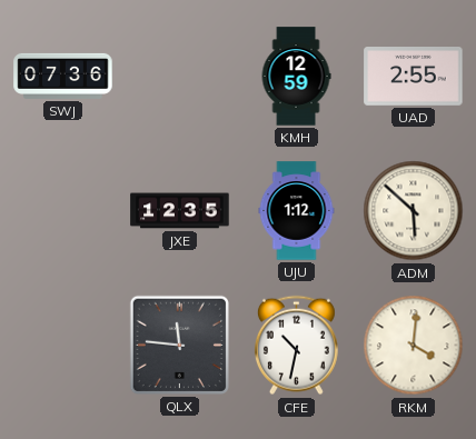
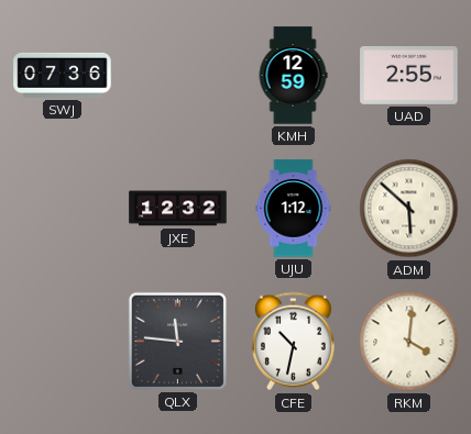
JXE: 12:35 -> 12:32
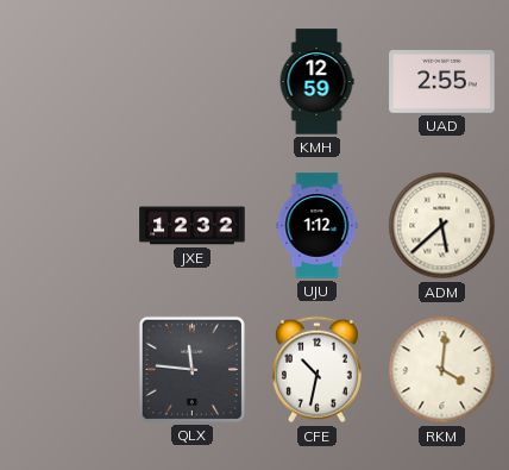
SWJ: 07:36 -> none
ADM: 5:52 -> 5:38
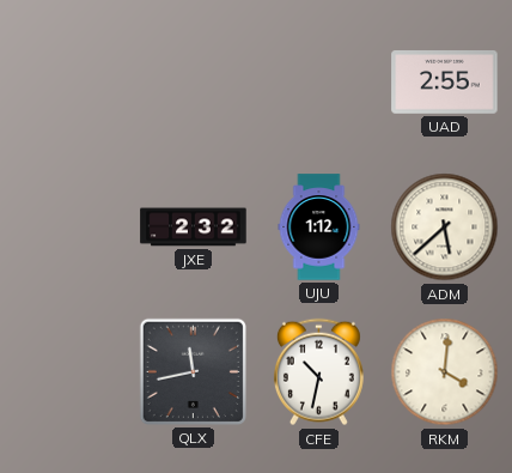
KMH: 12:59 -> none
JXE: 12:32 -> 2:32
QLX: 11:46 -> 11:43
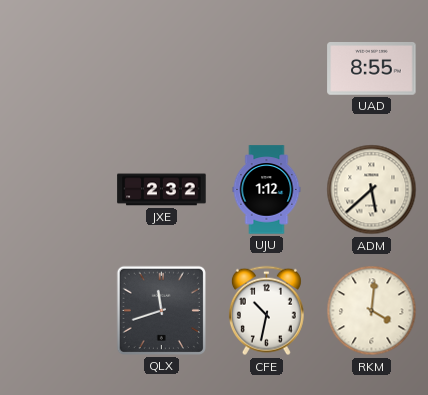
UAD: 2:55 -> 8:55
QLX: 11:43 -> 11:42
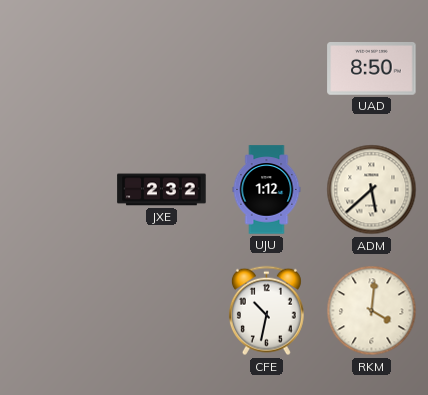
UAD: 8:55 -> 8:50
QLX: 11:42 -> none
